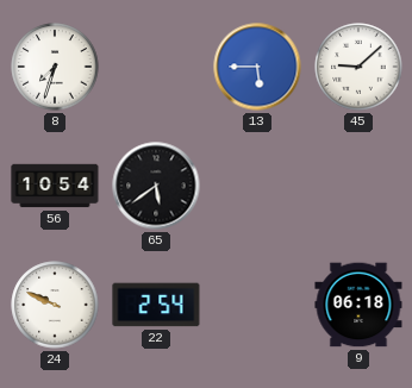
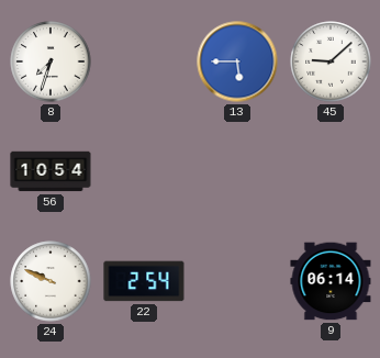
65: 5:39 -> none
9: 06:18 -> 06:14
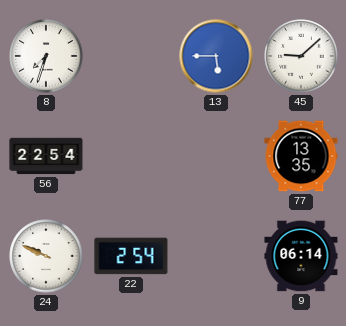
56: 10:54 -> 22:54
77: none -> 13:35
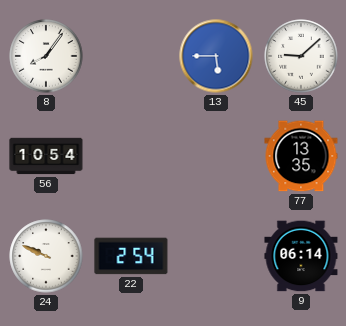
8: 7:33 -> 8:06
56: 22:54 -> 10:54
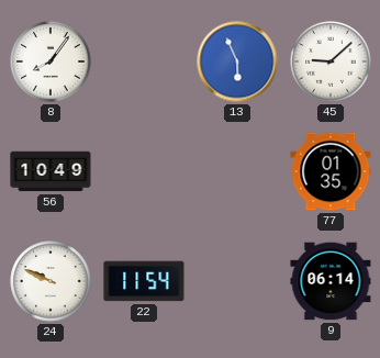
13: 5:45 -> 5:56
56: 10:54 -> 10:49
77: 13:35 -> 01:35
22: 2:54 -> 11:54
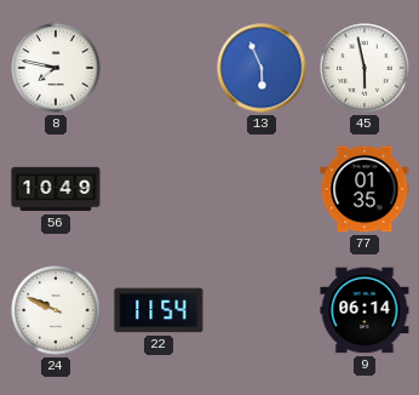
8: 8:06 -> 7:47
45: 9:08 -> 5:58
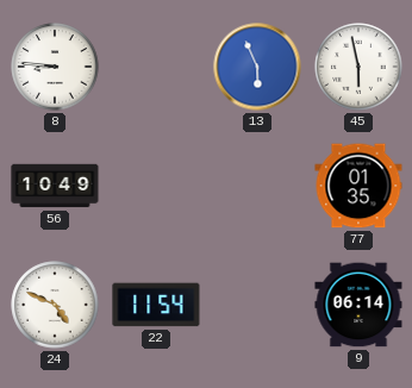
8: 7:47 -> 8:46
24: 9:49 -> 4:49
